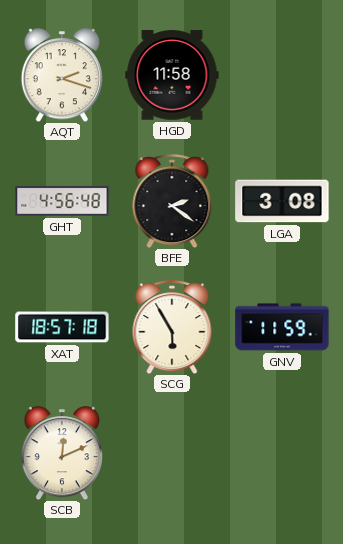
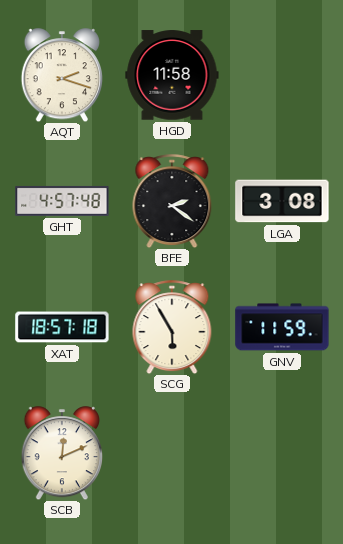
GHT: 4:56 -> 4:57
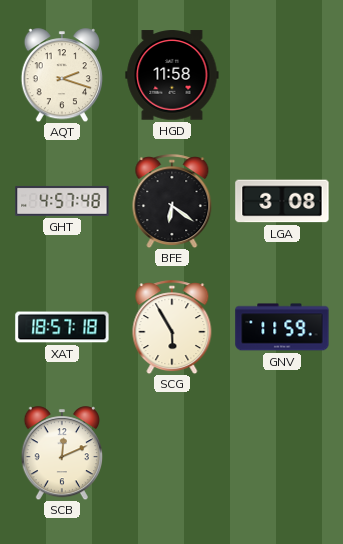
BFE: 2:21 -> 6:21
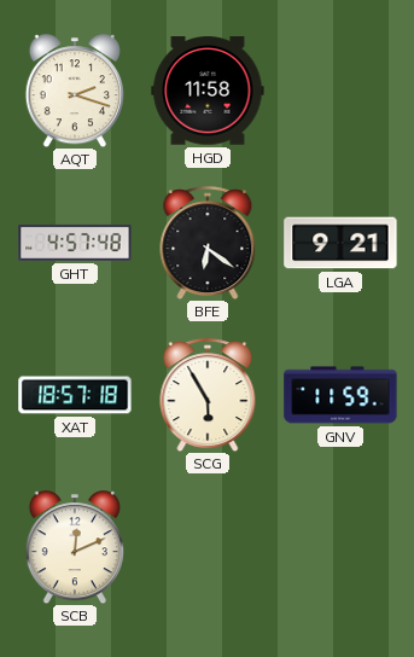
LGA: 3:08 -> 9:21
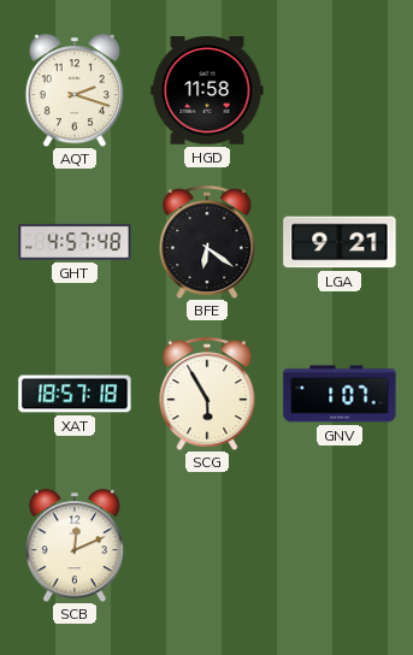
GNV: 11:59 -> 1:07
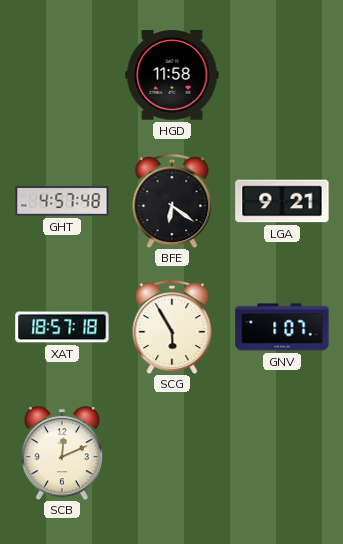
AQT: 2:18 -> none
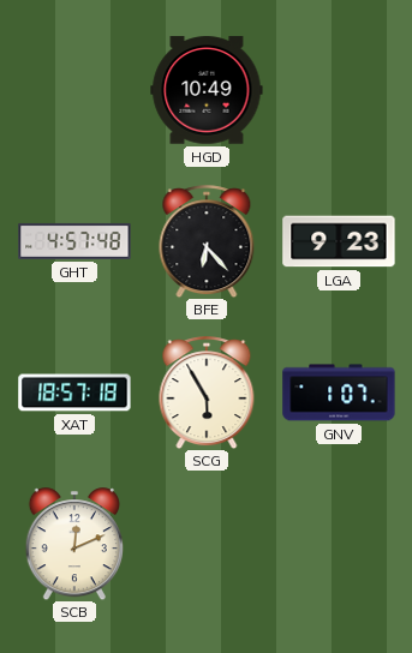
HGD: 11:58 -> 10:49
BFE: 6:21 -> 6:23
LGA: 9:21 -> 9:23
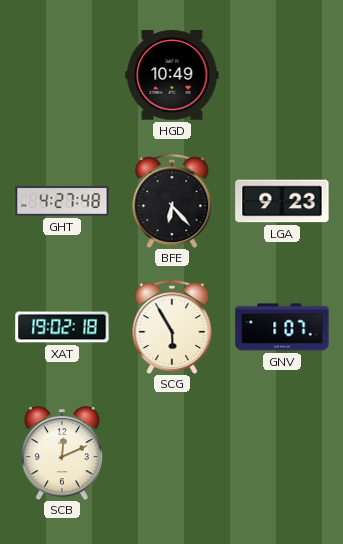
GHT: 4:57 -> 4:27
XAT: 18:57 -> 19:02
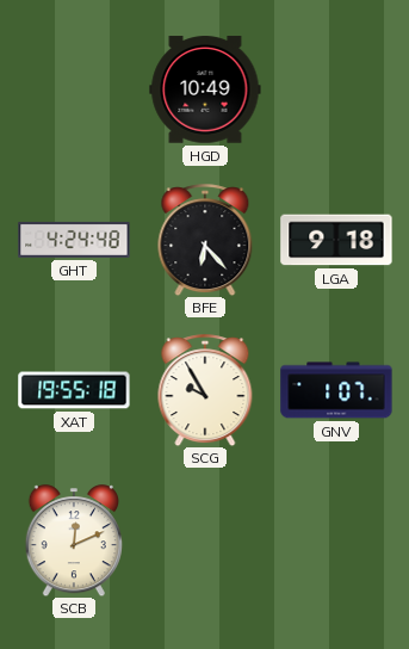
GHT: 4:27 -> 4:24
LGA: 9:23 -> 9:18
XAT: 19:02 -> 19:55
SCG: 5:55 -> 9:55
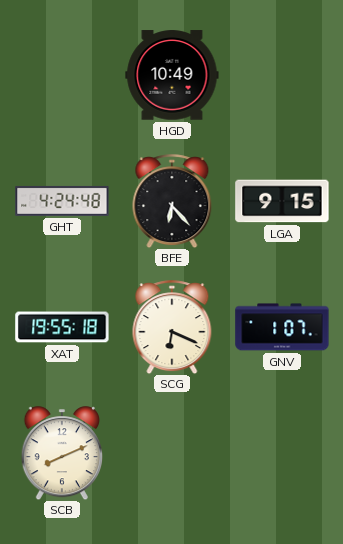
LGA: 9:18 -> 9:15
SCG: 9:55 -> 6:19
SCB: 12:11 -> 8:11
